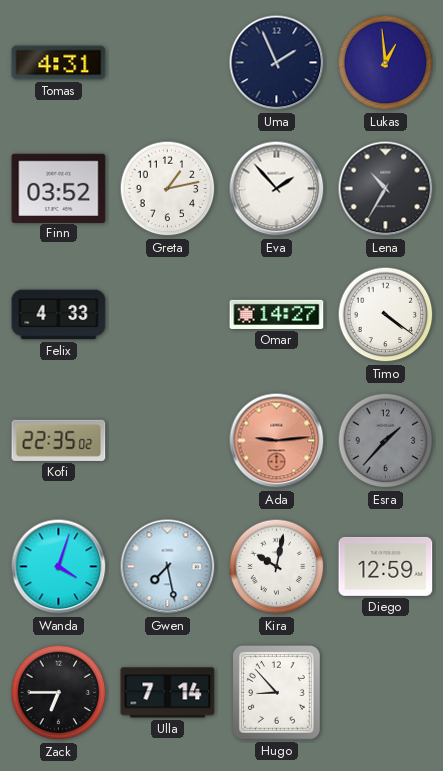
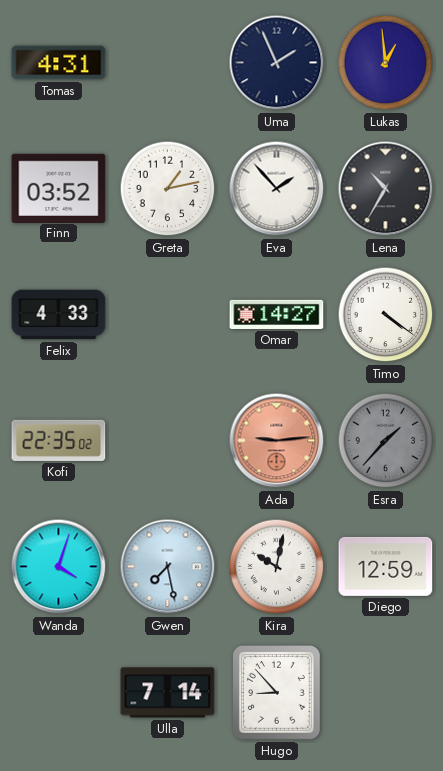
Zack: 6:45 -> none
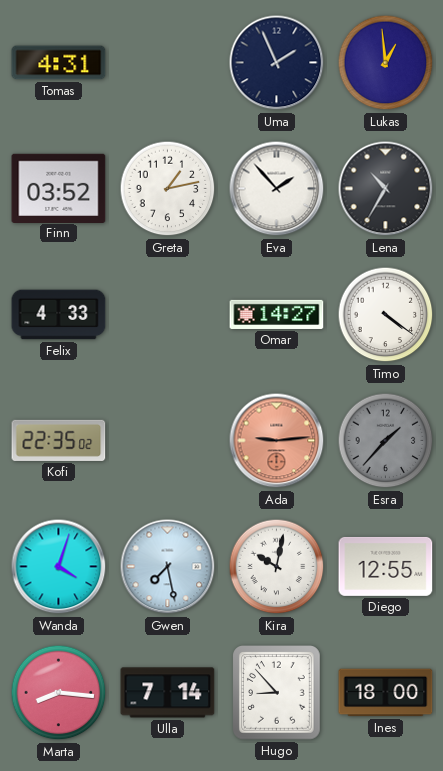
Diego: 12:59 -> 12:55
Marta: none -> 8:16
Ines: none -> 18:00
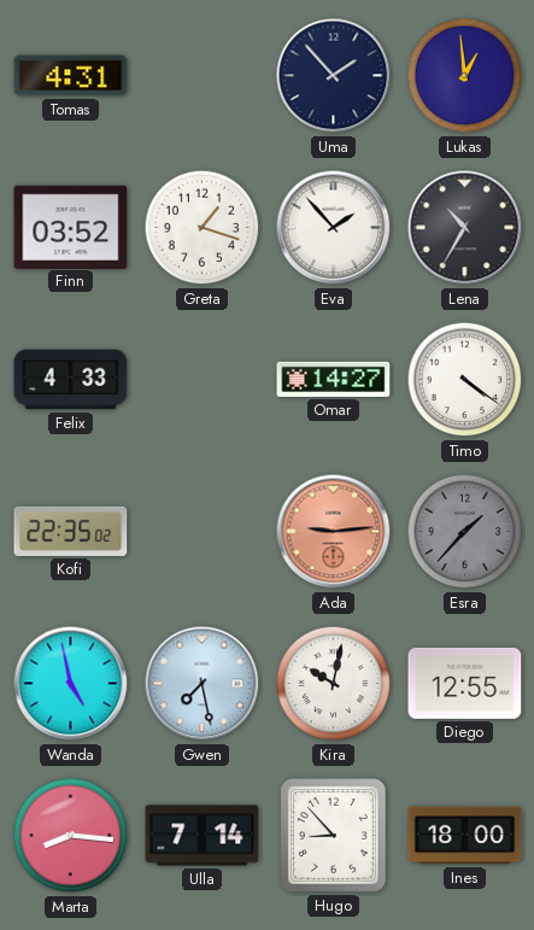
Uma: 1:56 -> 1:53
Greta: 1:13 -> 1:18
Wanda: 4:03 -> 4:58
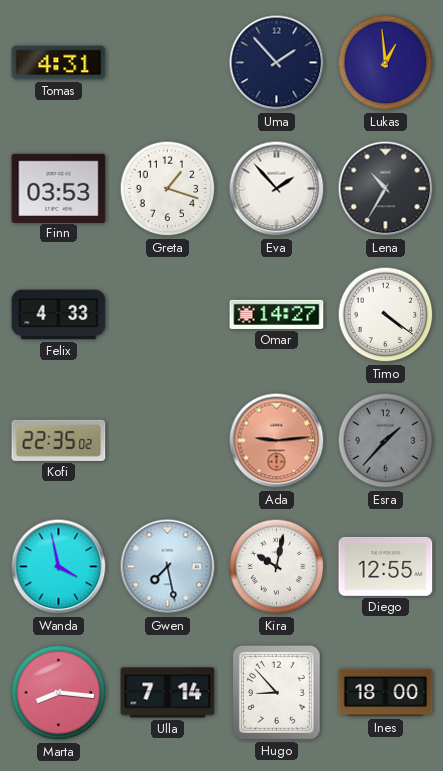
Finn: 03:52 -> 03:53
Wanda: 4:58 -> 3:58
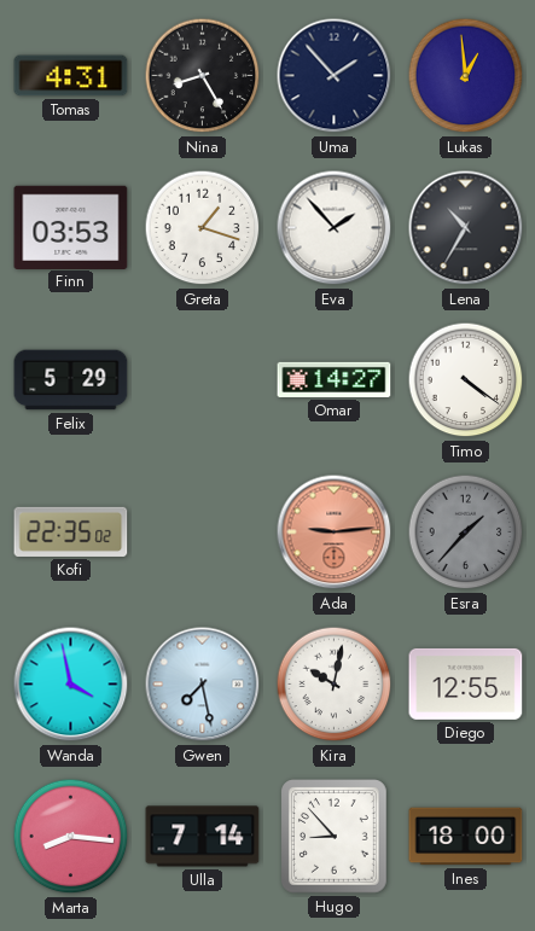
Nina: none -> 8:25
Felix: 4:33 -> 5:29
